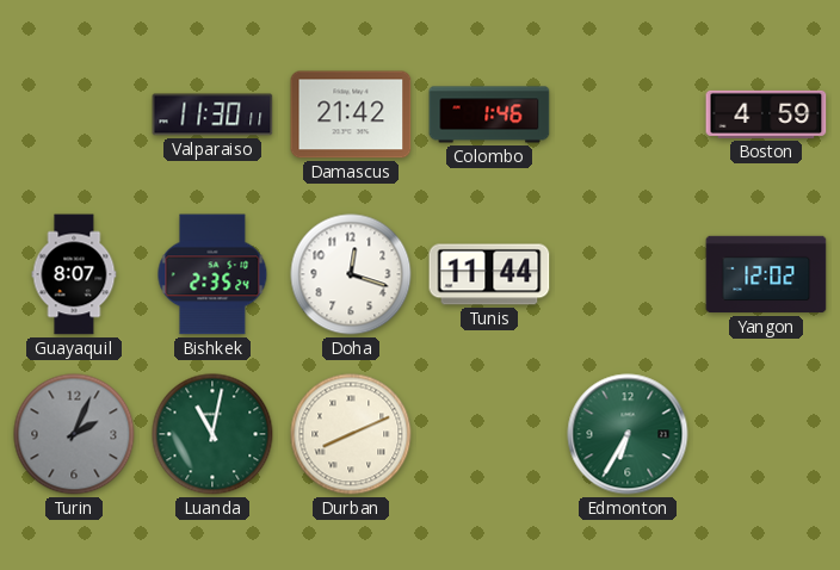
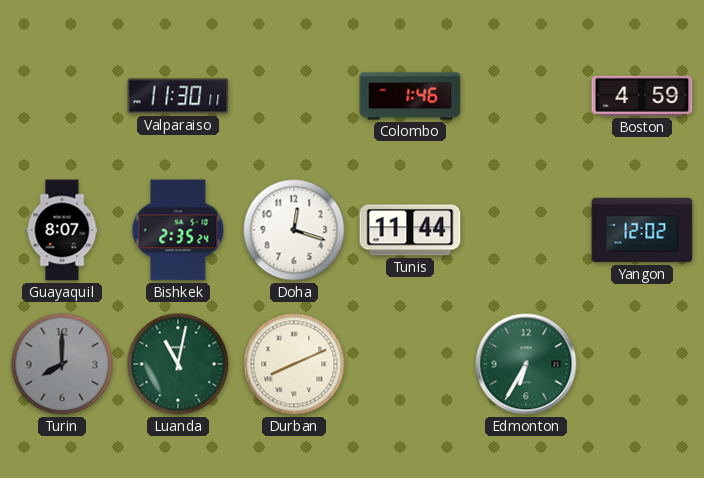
Damascus: 21:42 -> none
Turin: 2:04 -> 8:00
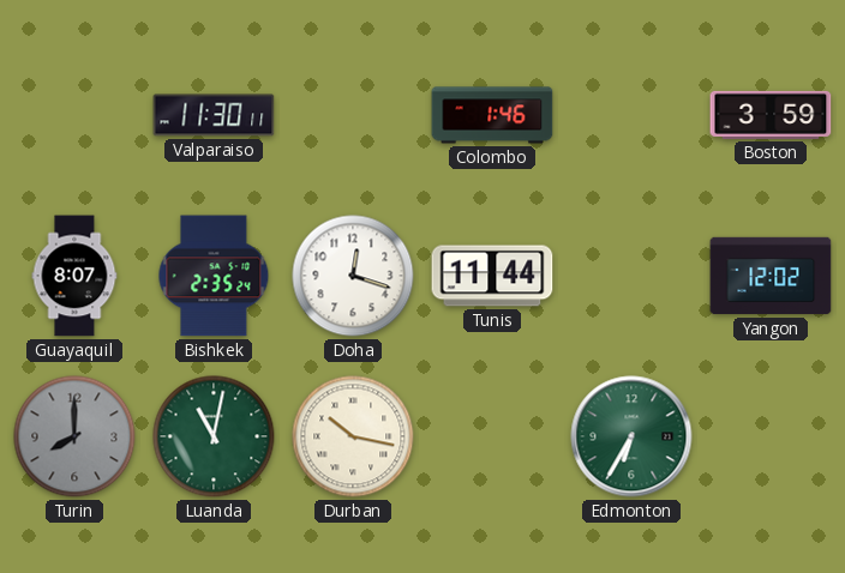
Boston: 4:59 -> 3:59
Durban: 8:11 -> 10:17
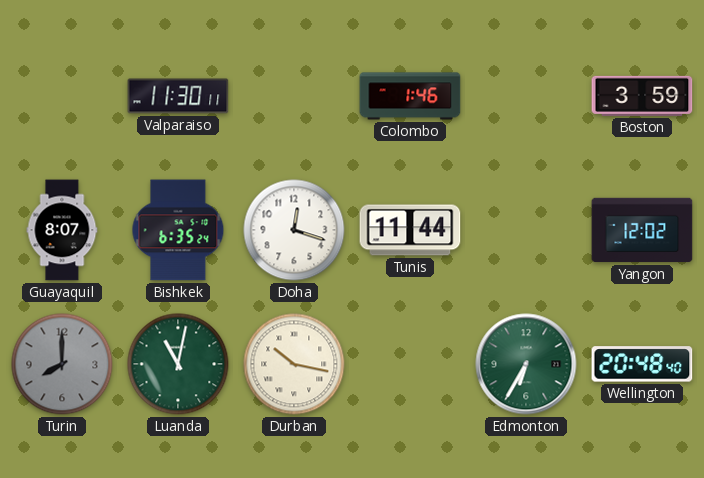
Bishkek: 2:35 -> 6:35
Wellington: none -> 20:48
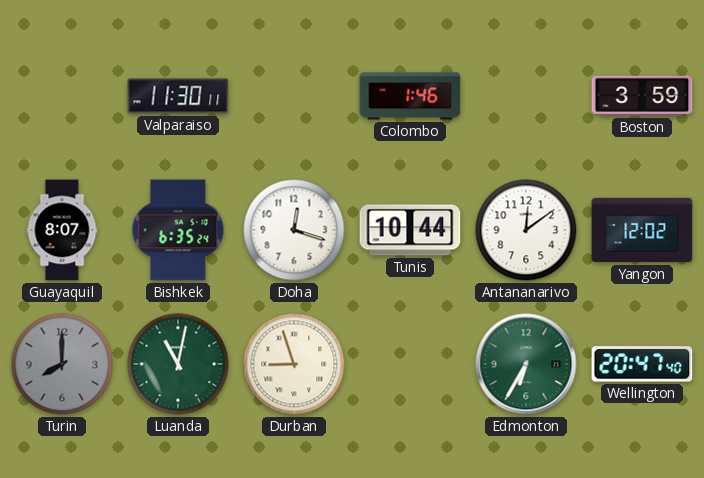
Tunis: 11:44 -> 10:44
Antananarivo: none -> 12:09
Durban: 10:17 -> 8:57
Wellington: 20:48 -> 20:47
